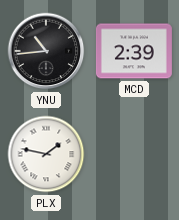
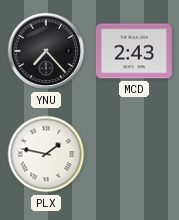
YNU: 10:44 -> 7:23
MCD: 2:39 -> 2:43
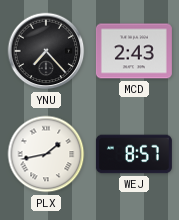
PLX: 1:47 -> 1:43
WEJ: none -> 8:57
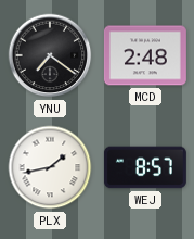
YNU: 7:23 -> 7:21
MCD: 2:43 -> 2:48
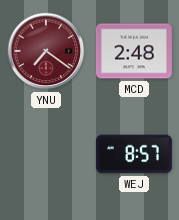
YNU dial: black -> burgundy
PLX: 1:43 -> none
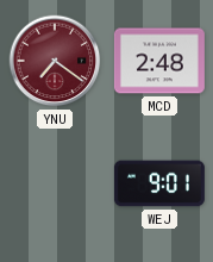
WEJ: 8:57 -> 9:01
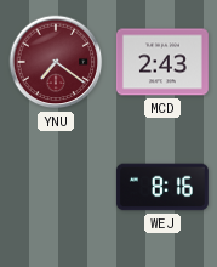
MCD: 2:48 -> 2:43
WEJ: 9:01 -> 8:16
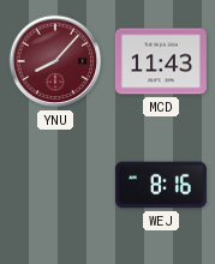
YNU: 7:21 -> 8:07
MCD: 2:43 -> 11:43
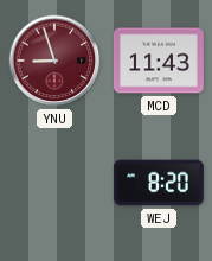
YNU: 8:07 -> 8:57
WEJ: 8:16 -> 8:20
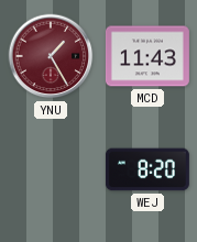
YNU: 8:57 -> 1:25
